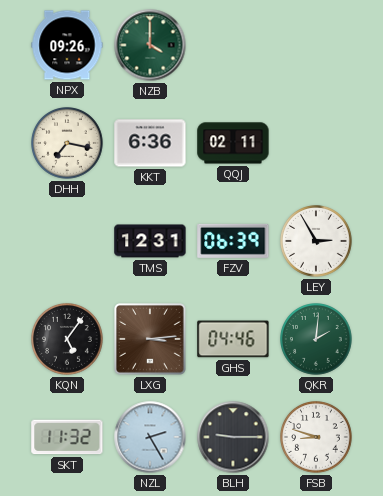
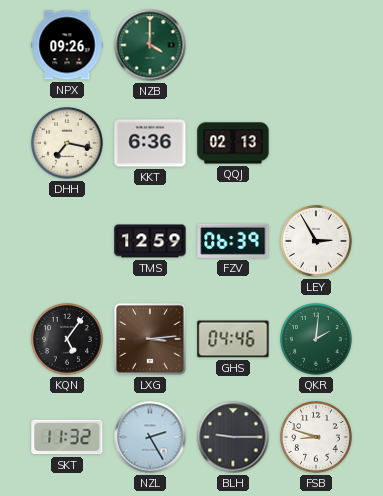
QQJ: 02:11 -> 02:13
TMS: 12:31 -> 12:59
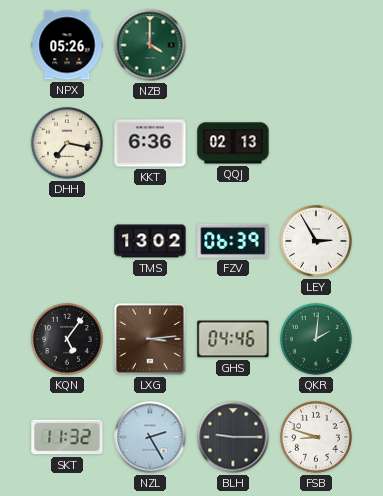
NPX: 09:26 -> 05:26
TMS: 12:59 -> 13:02
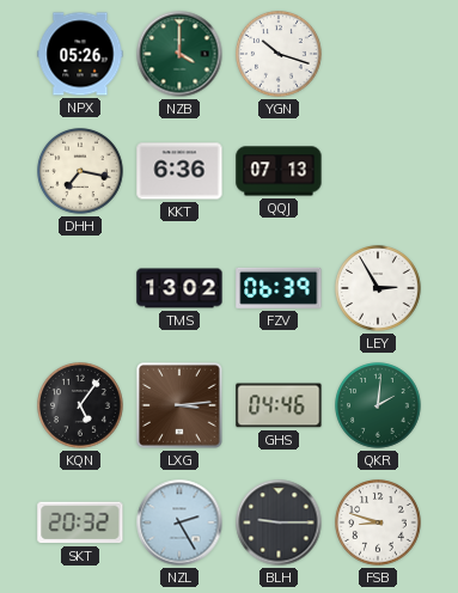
YGN: none -> 10:18
QQJ: 02:13 -> 07:13
SKT: 11:32 -> 20:32
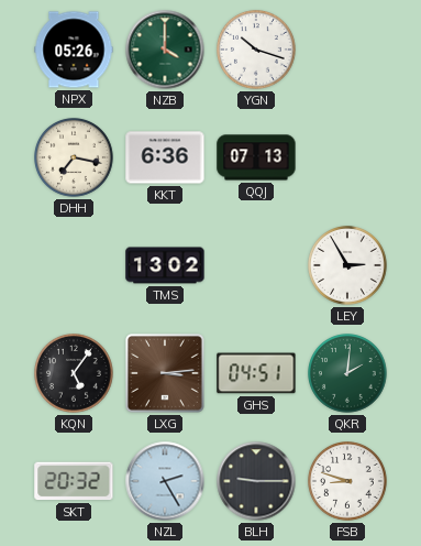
FZV: 06:39 -> none
GHS: 04:46 -> 04:51
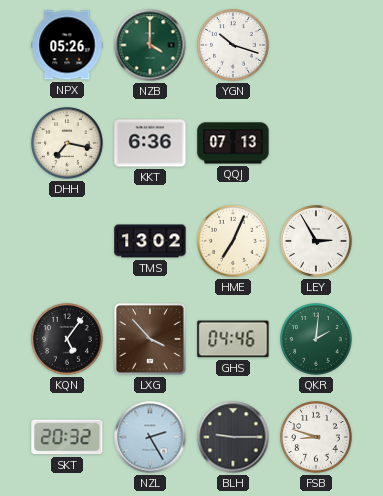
HME: none -> 7:04
LXG: 3:14 -> 3:53
GHS: 04:51 -> 04:46
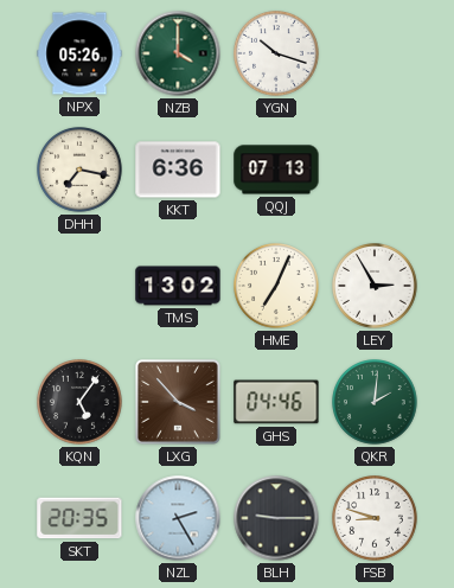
SKT: 20:32 -> 20:35
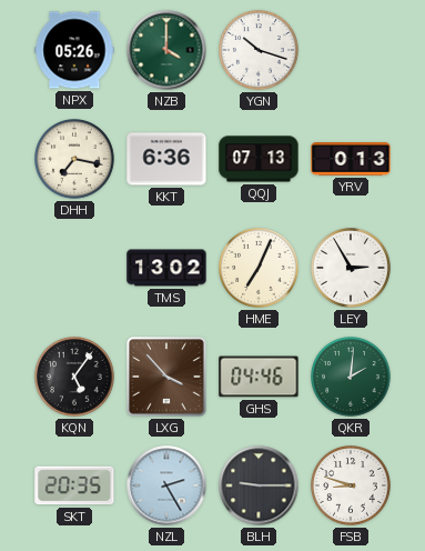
YRV: none -> 0:13
